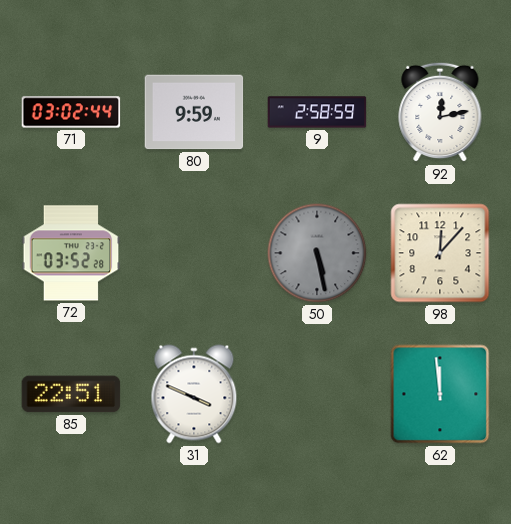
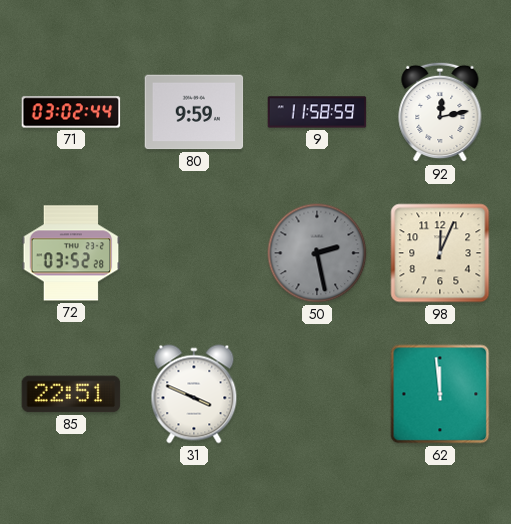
9: 2:58 -> 11:58
50: 5:28 -> 2:28
98: 12:07 -> 12:04
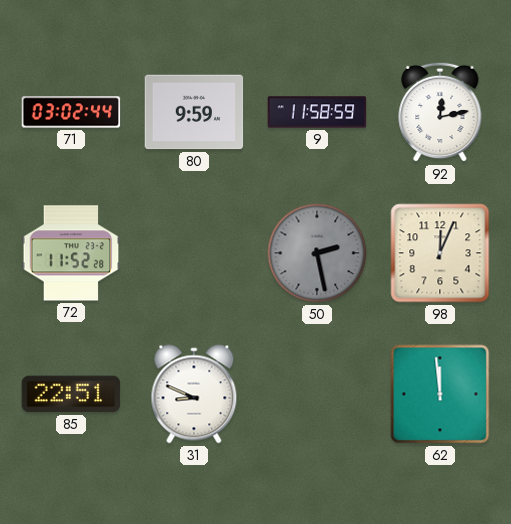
72: 03:52 -> 11:52
31: 3:49 -> 8:49
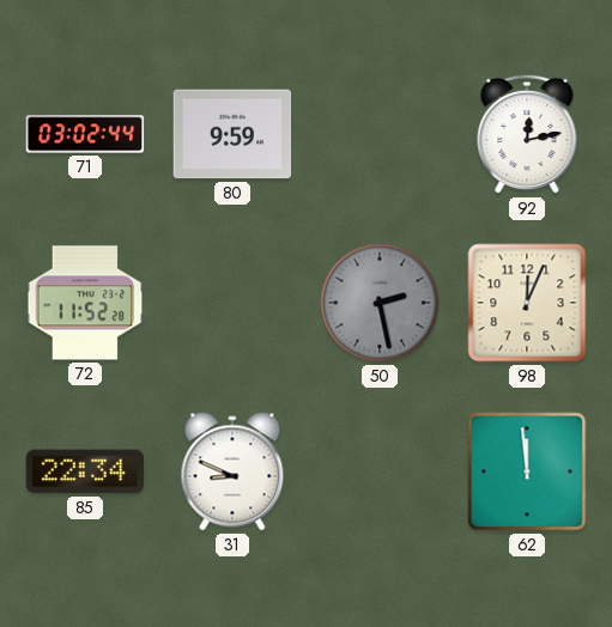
9: 11:58 -> none
85: 22:51 -> 22:34
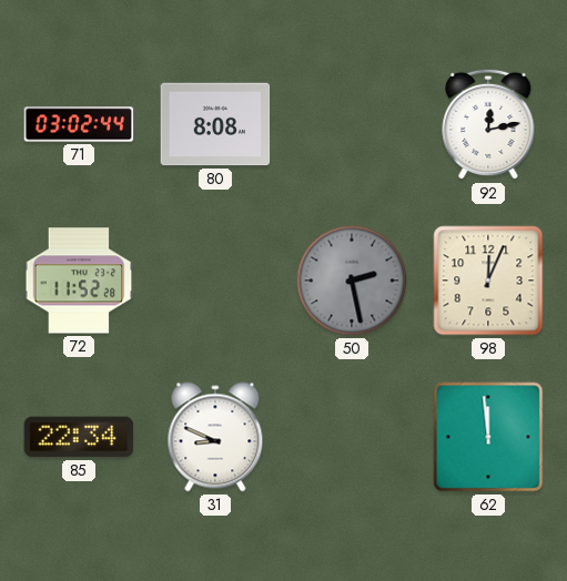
80: 9:59 -> 8:08
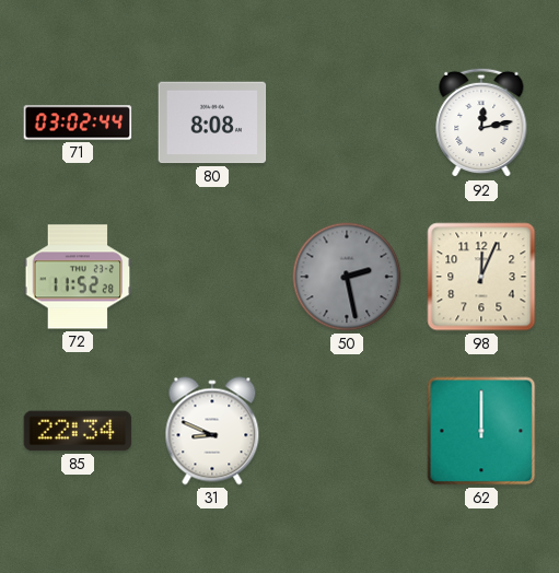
62: 11:59 -> 12:00
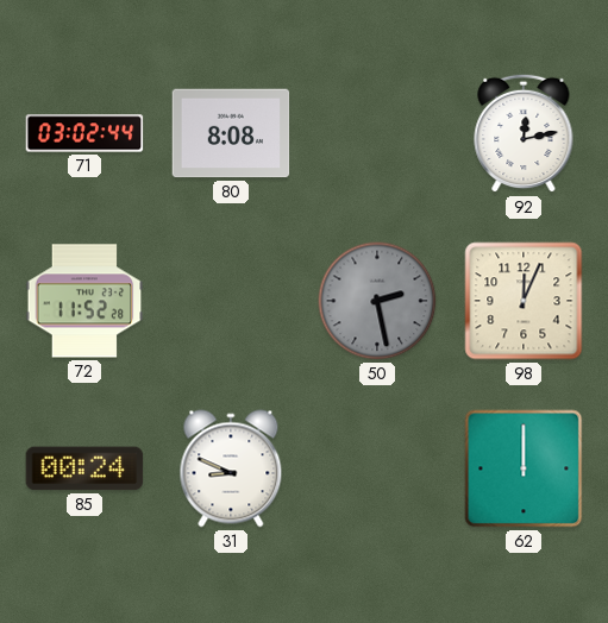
85: 22:34 -> 00:24
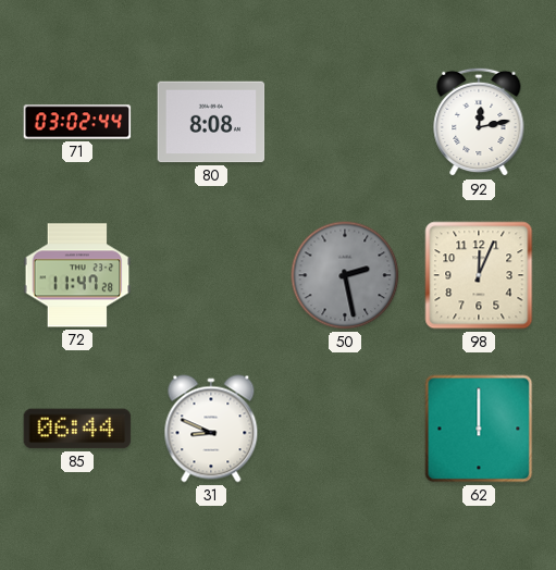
72: 11:52 -> 11:47
85: 00:24 -> 06:44
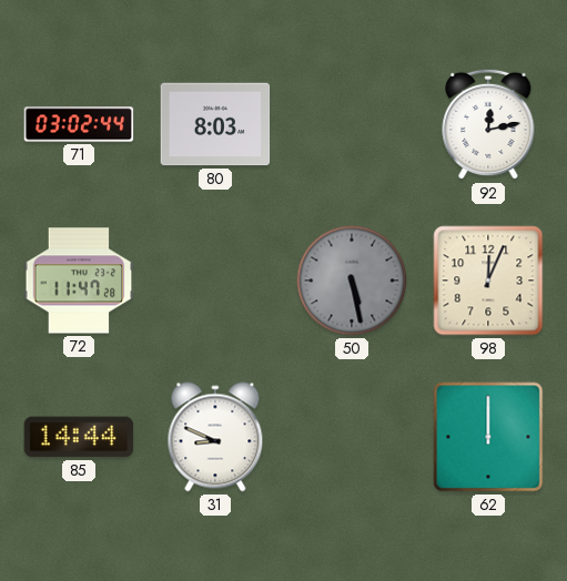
80: 8:08 -> 8:03
50: 2:28 -> 5:28
85: 06:44 -> 14:44
